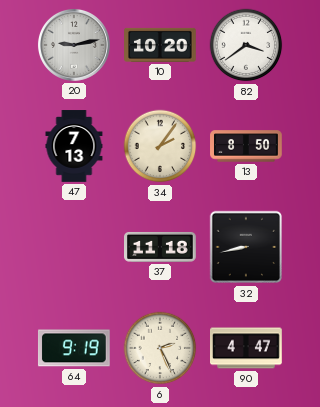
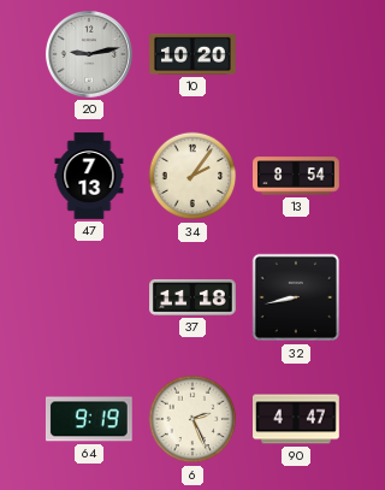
82: 3:39 -> none
13: 8:50 -> 8:54
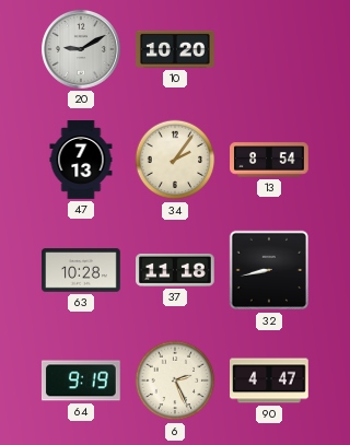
20: 9:13 -> 9:10
63: none -> 10:28
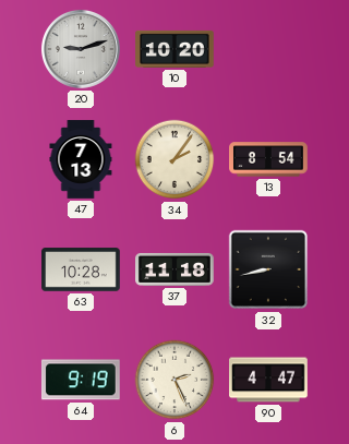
20: 9:10 -> 9:12
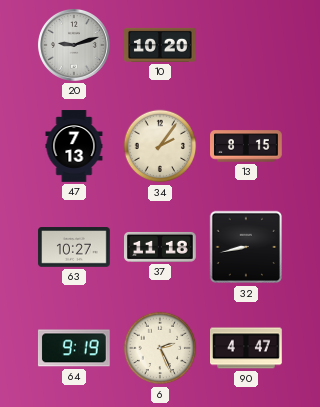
13: 8:54 -> 8:15
63: 10:28 -> 10:27
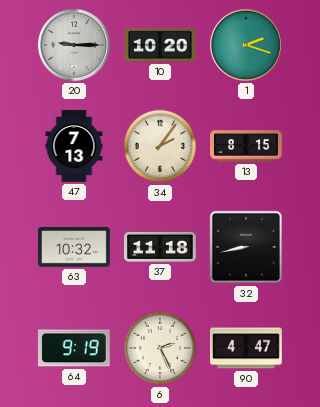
20: 9:12 -> 9:15
1: none -> 2:18
63: 10:27 -> 10:32
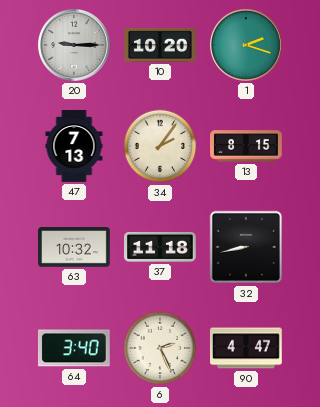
64: 9:19 -> 3:40
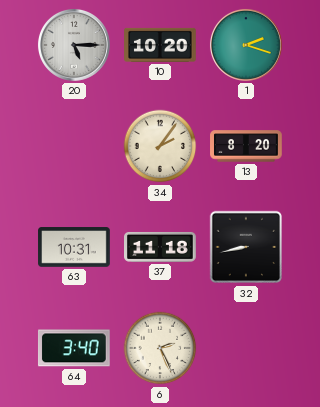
20: 9:15 -> 5:15
47: 7:13 -> none
13: 8:15 -> 8:20
63: 10:32 -> 10:31
90: 4:47 -> none
